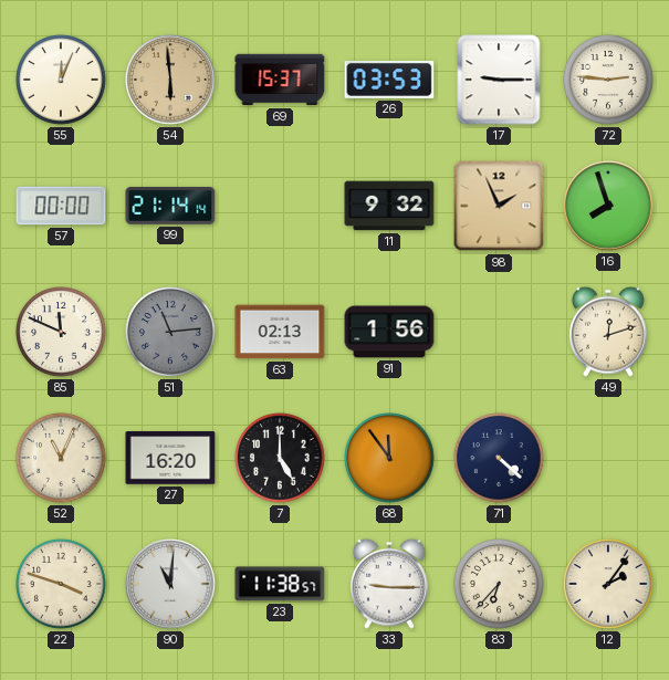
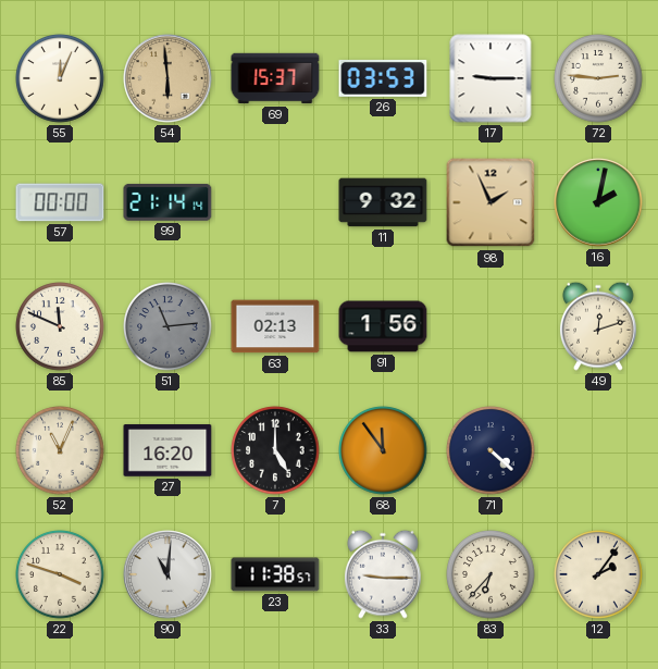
16: 7:57 -> 2:02
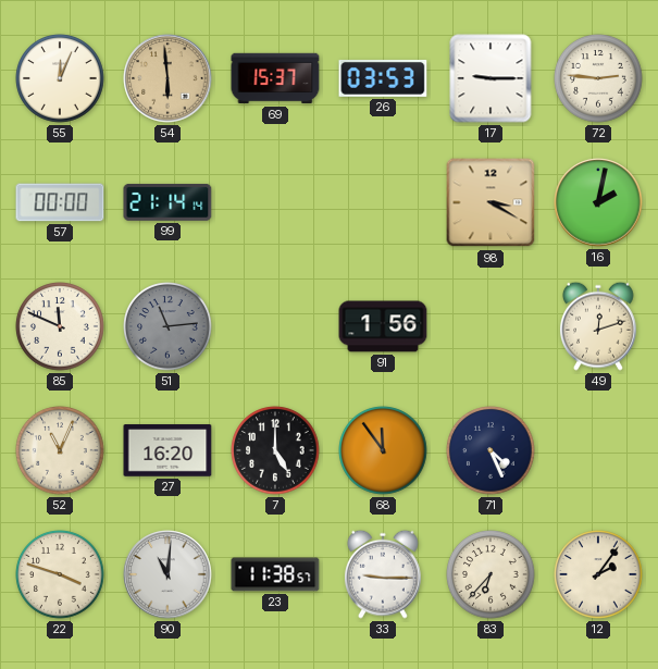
11: 9:32 -> none
98: 1:56 -> 3:20
63: 02:13 -> none
71: 4:22 -> 4:26
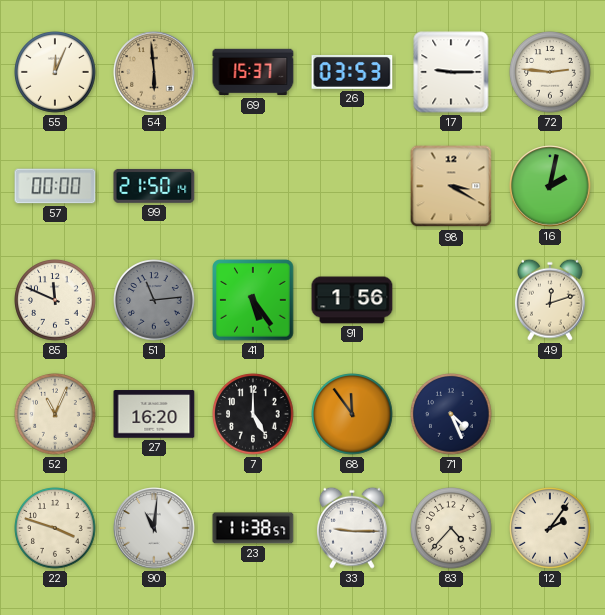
99: 21:14 -> 21:50
41: none -> 5:24
83: 6:37 -> 4:37
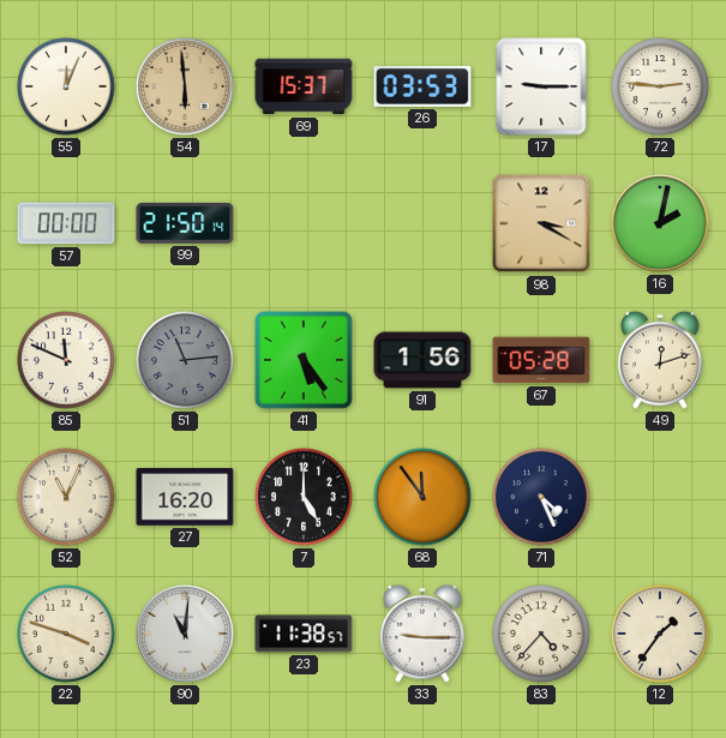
67: none -> 05:28
12: 2:06 -> 1:36
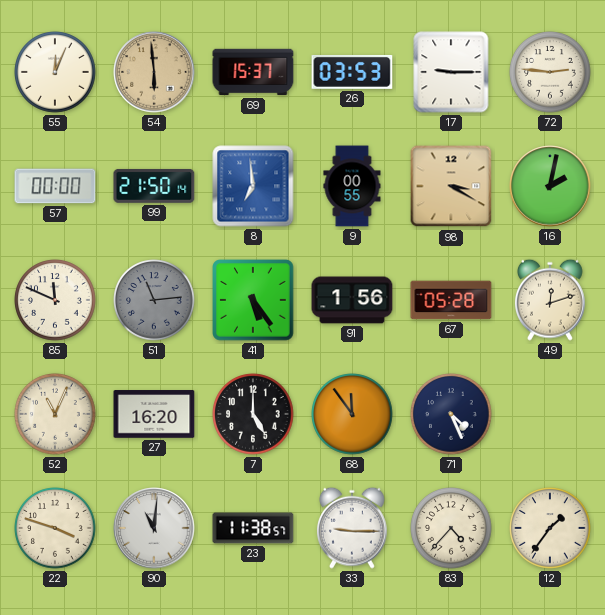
8: none -> 6:59
9: none -> 00:55
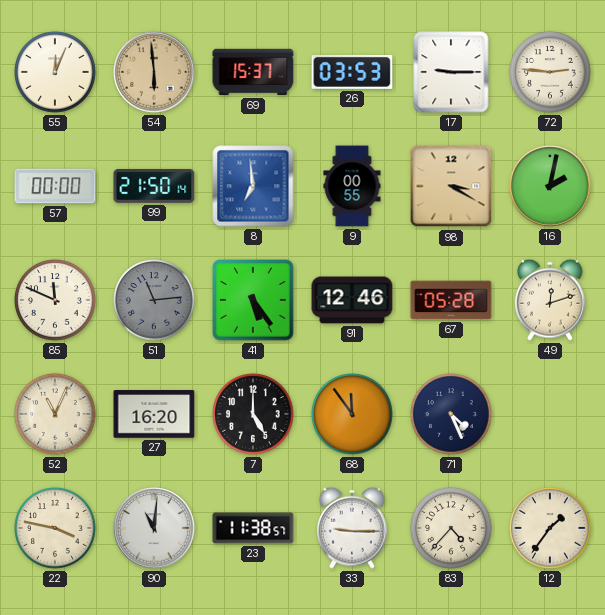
91: 1:56 -> 12:46
22: 3:48 -> 3:47
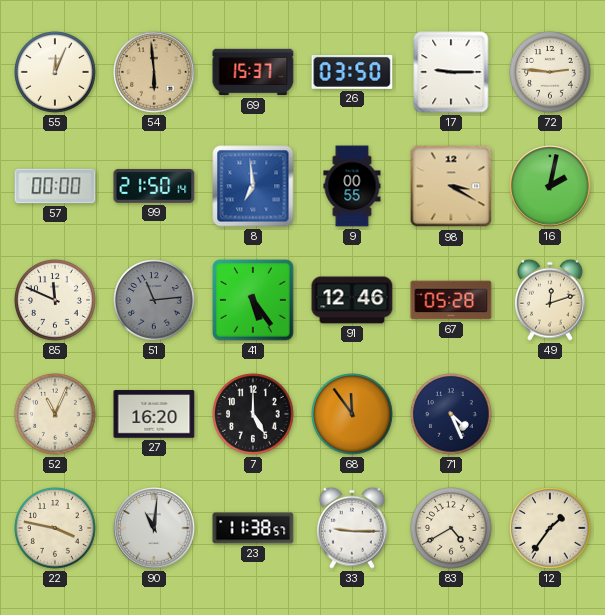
26: 03:53 -> 03:50
83: 4:37 -> 4:40
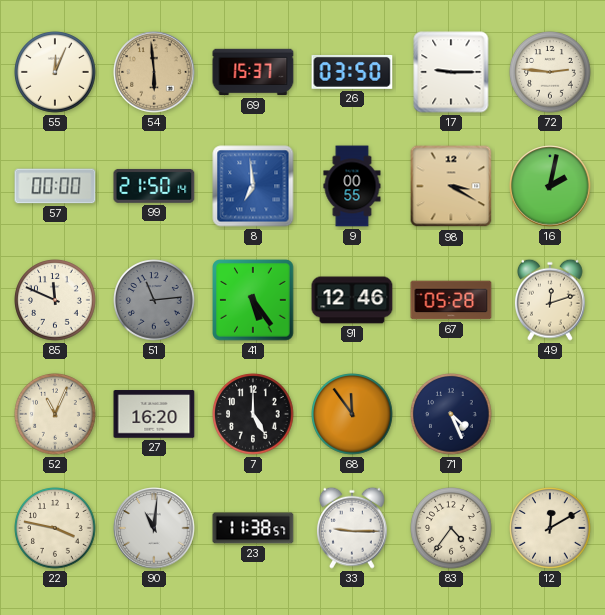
83: 4:40 -> 4:36
12: 1:36 -> 12:10
